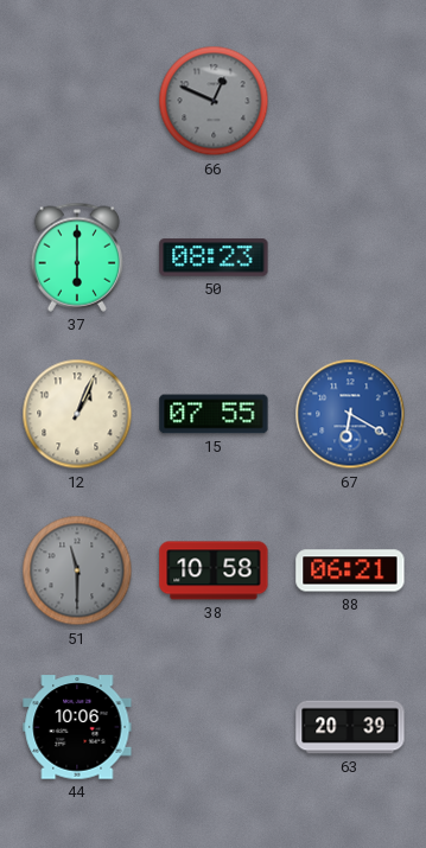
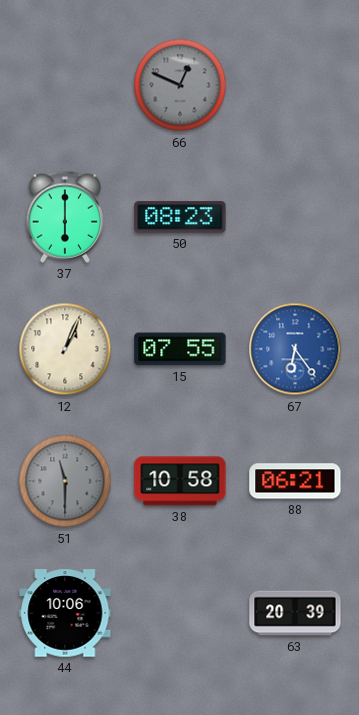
67: 6:20 -> 6:24
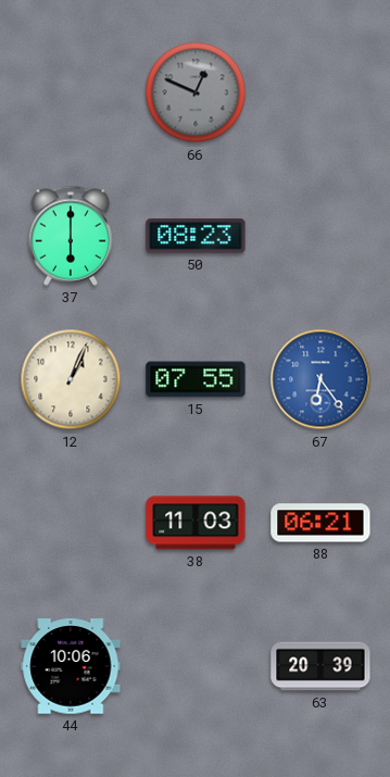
51: 11:30 -> none
38: 10:58 -> 11:03
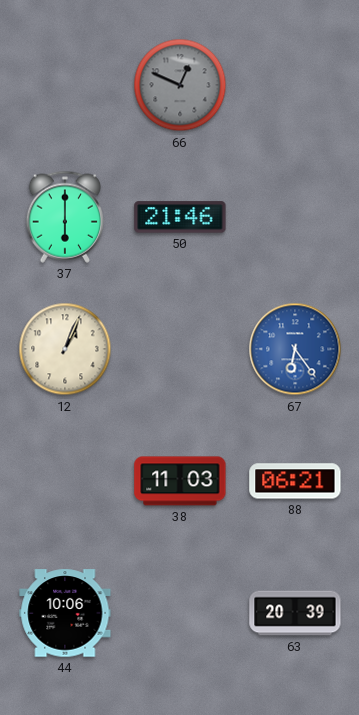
50: 08:23 -> 21:46
15: 07:55 -> none
